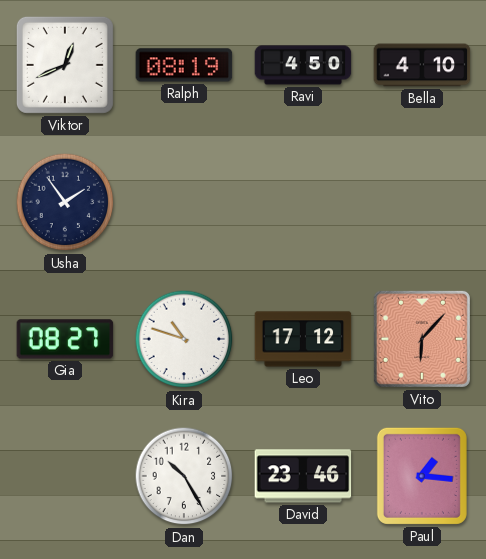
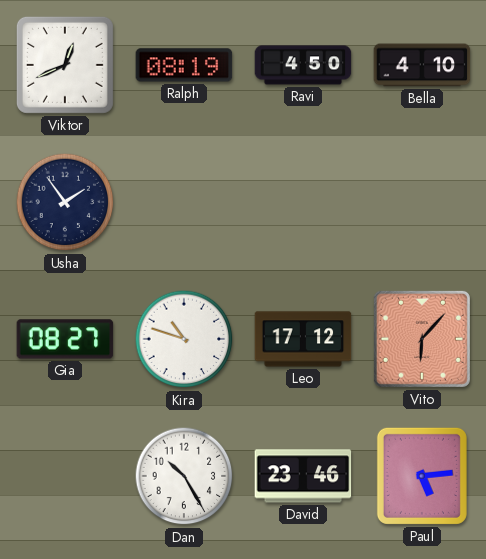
Paul: 1:16 -> 5:14
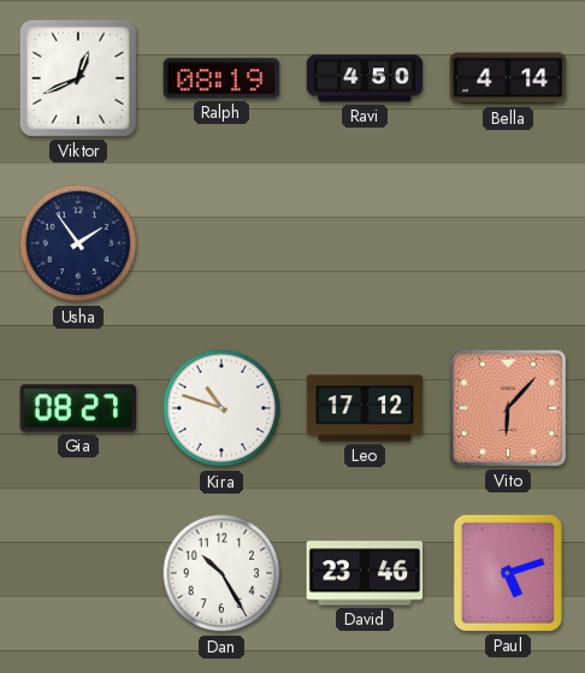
Bella: 4:10 -> 4:14
Paul: 5:14 -> 5:12
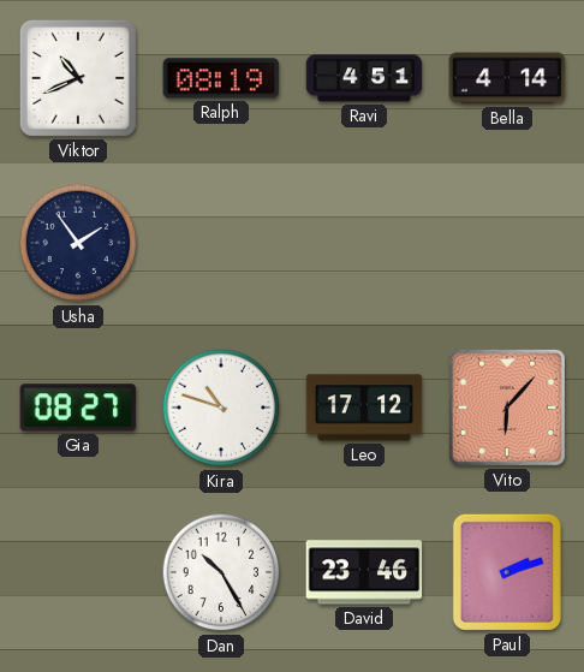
Viktor: 12:41 -> 10:41
Ravi: 4:50 -> 4:51
Paul: 5:12 -> 2:12
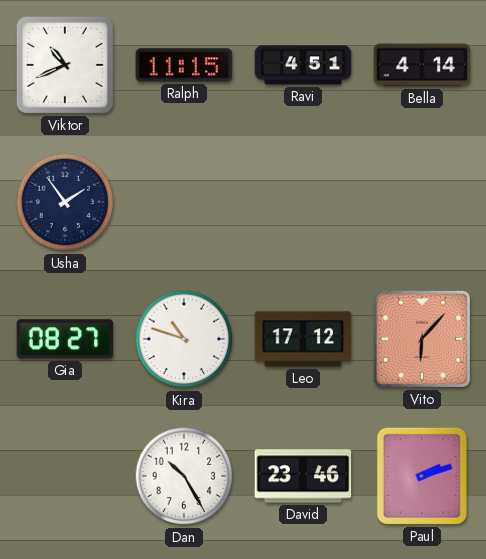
Ralph: 08:19 -> 11:15
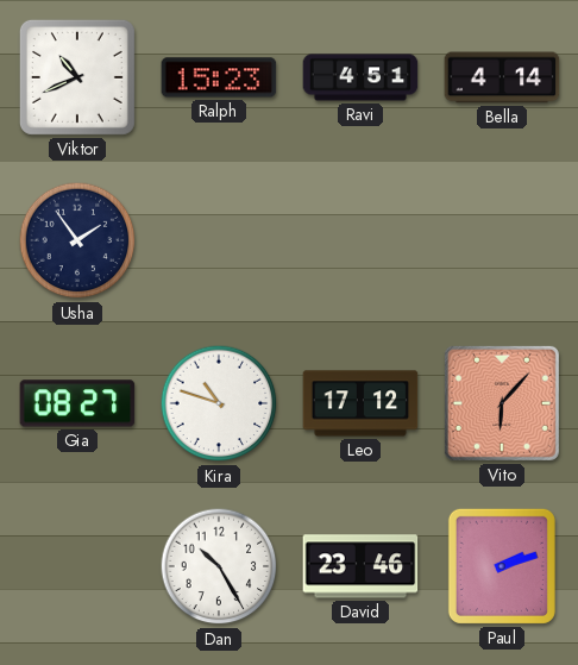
Ralph: 11:15 -> 15:23
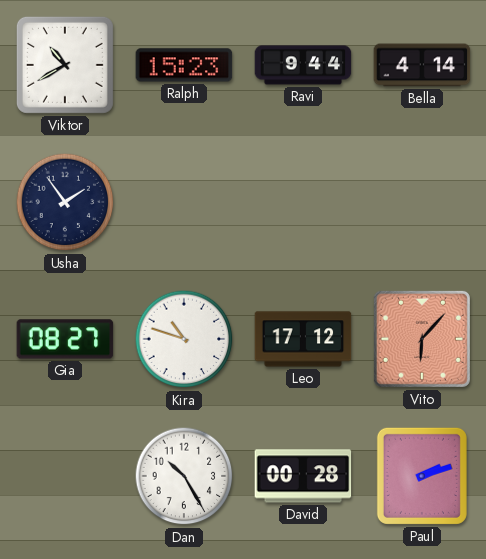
Viktor: 10:41 -> 10:40
Ravi: 4:51 -> 9:44
David: 23:46 -> 00:28
